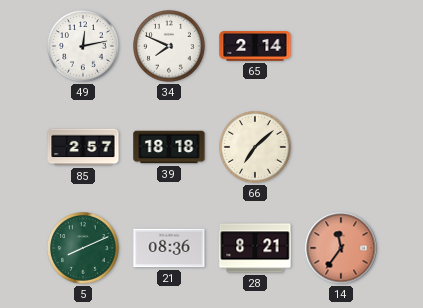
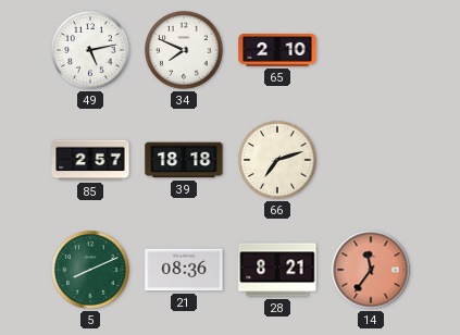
49: 12:13 -> 5:13
65: 2:14 -> 2:10
66: 7:08 -> 7:12
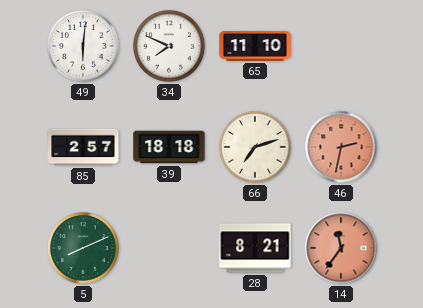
49: 5:13 -> 6:01
65: 2:10 -> 11:10
46: none -> 2:32
21: 08:36 -> none
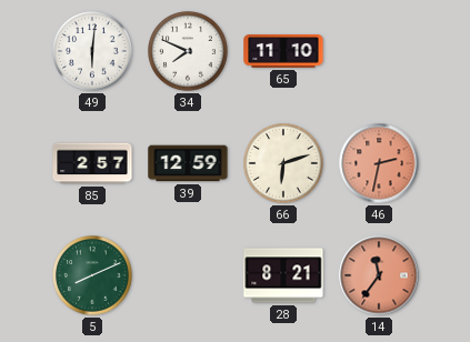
39: 18:18 -> 12:59
66: 7:12 -> 6:12
